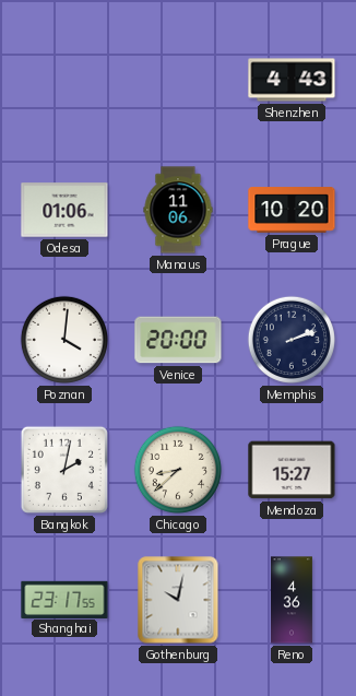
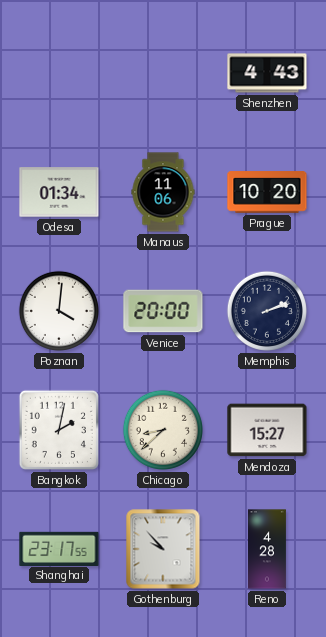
Odesa: 01:06 -> 01:34
Gothenburg: 10:02 -> 9:53
Reno: 4:36 -> 4:28
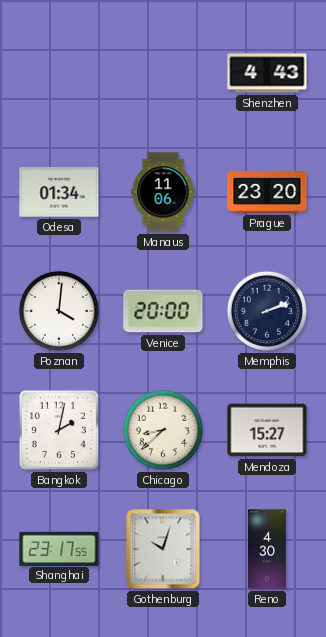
Prague: 10:20 -> 23:20
Gothenburg: 9:53 -> 10:03
Reno: 4:28 -> 4:30
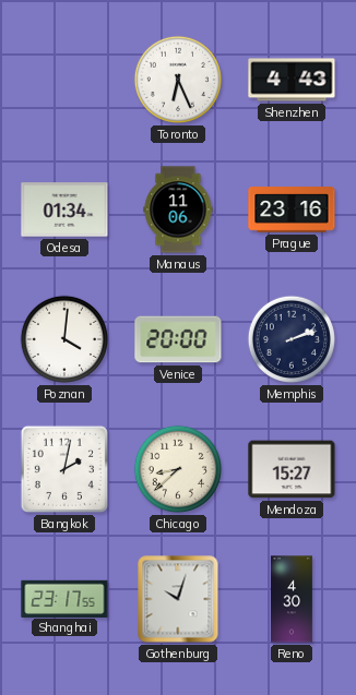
Toronto: none -> 6:26
Prague: 23:20 -> 23:16
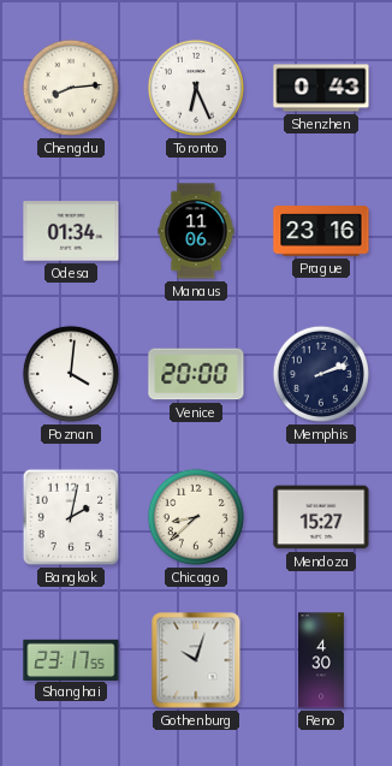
Chengdu: none -> 8:14
Shenzhen: 4:43 -> 0:43
